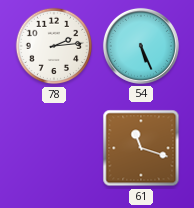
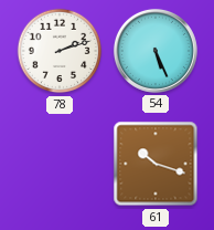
78: 2:14 -> 2:12
61: 11:18 -> 10:18
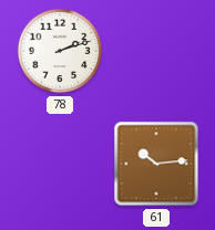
54: 5:26 -> none
61: 10:18 -> 10:14
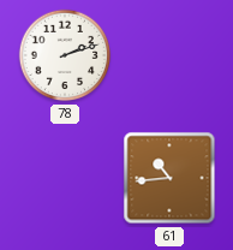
61: 10:14 -> 10:44
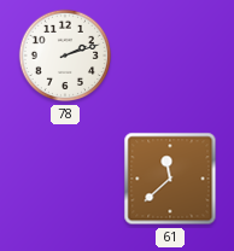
61: 10:44 -> 11:38
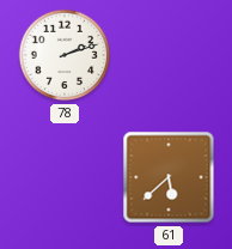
61: 11:38 -> 5:38
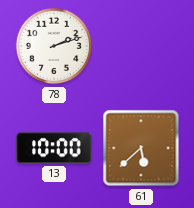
13: none -> 10:00
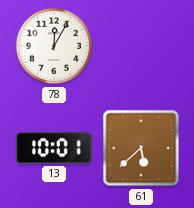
78: 2:12 -> 12:05
13: 10:00 -> 10:01
